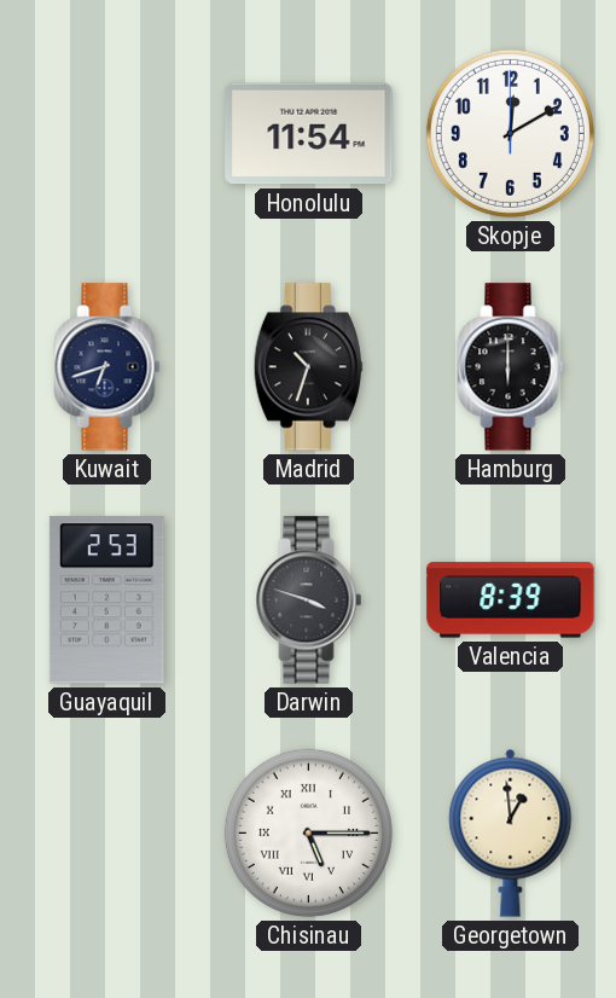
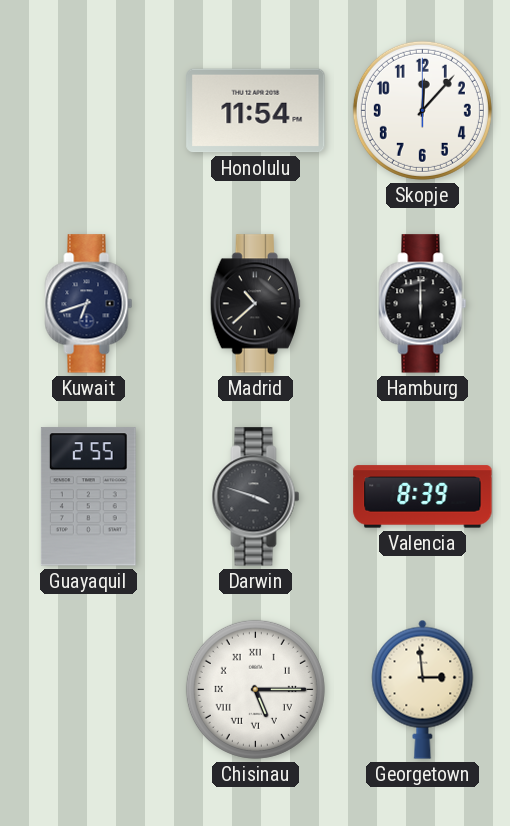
Skopje: 12:10 -> 12:07
Madrid: 10:33 -> 10:38
Guayaquil: 2:53 -> 2:55
Georgetown: 12:59 -> 2:59
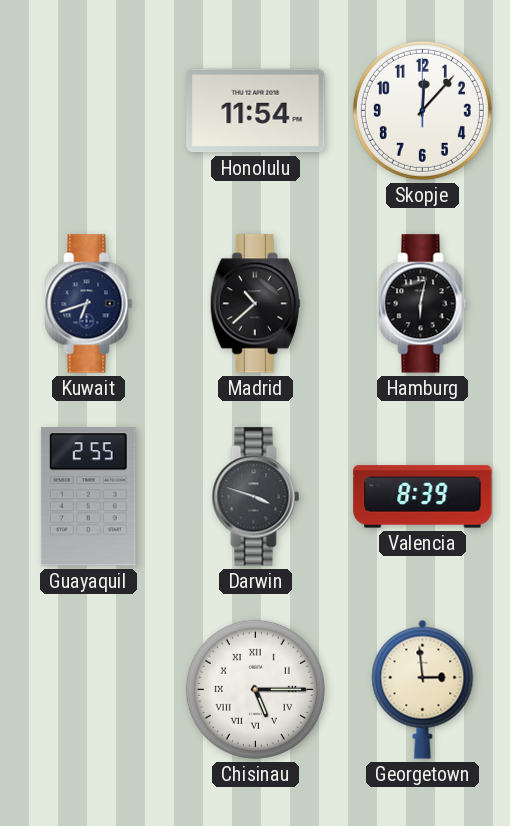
Hamburg: 6:00 -> 6:02
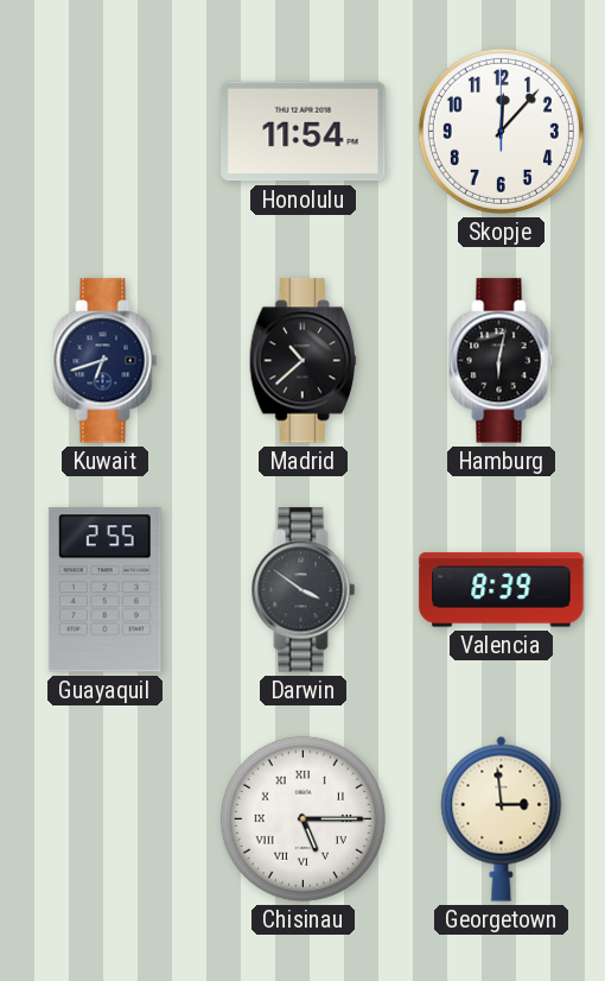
Darwin: 3:48 -> 3:51
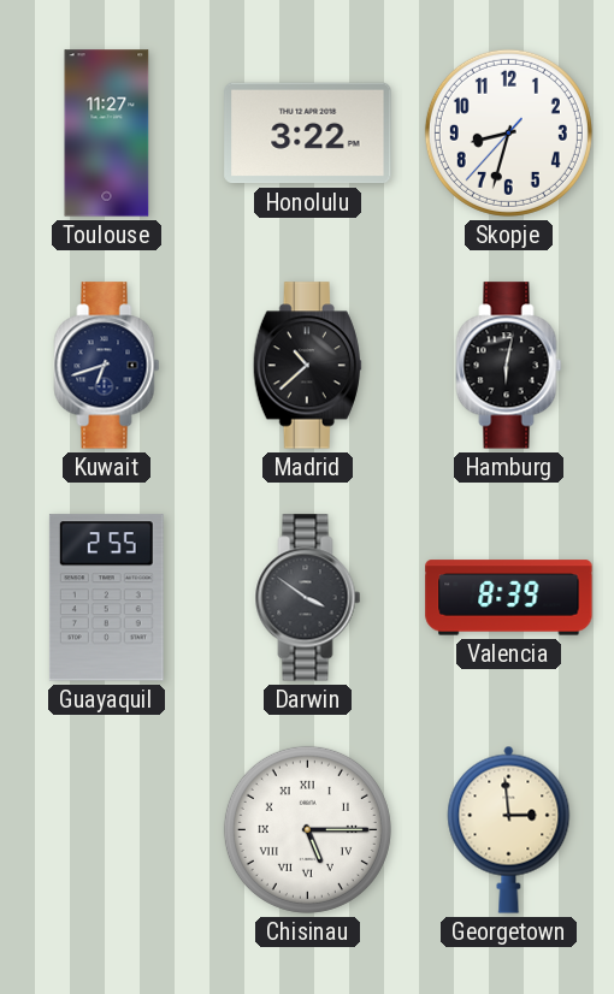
Toulouse: none -> 11:27
Honolulu: 11:54 -> 3:22
Skopje: 12:07 -> 8:32
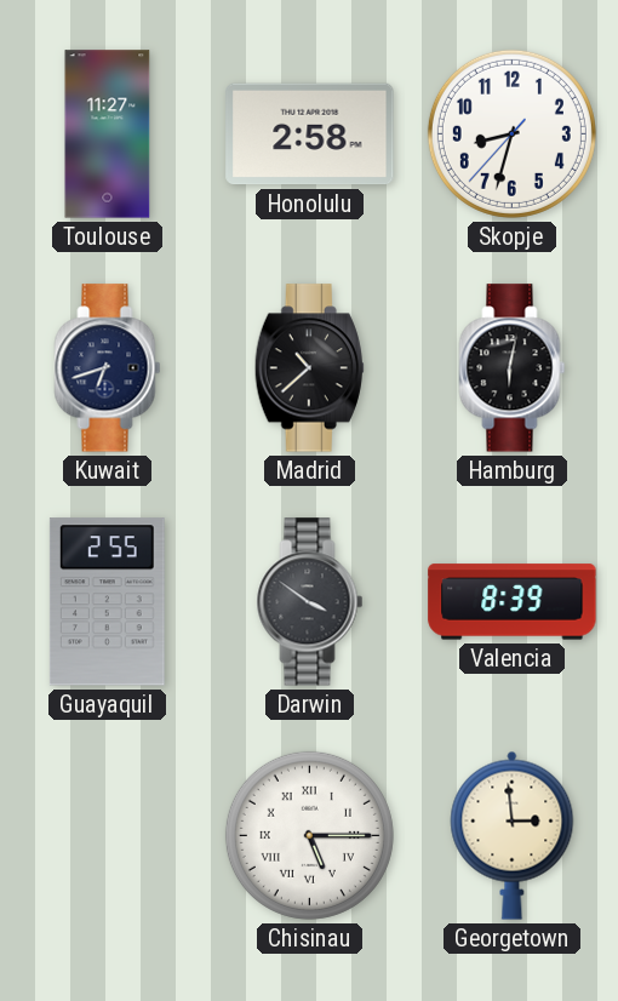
Honolulu: 3:22 -> 2:58
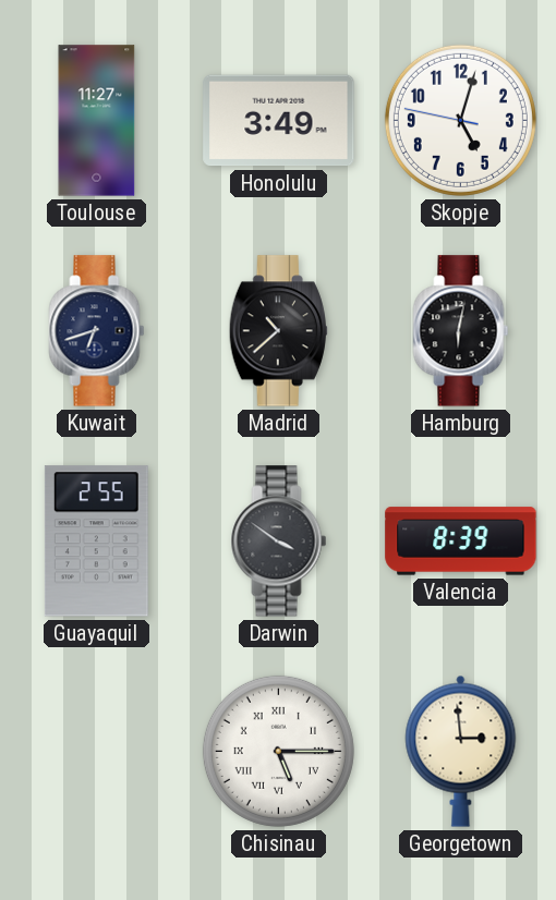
Honolulu: 2:58 -> 3:49
Skopje: 8:32 -> 5:02
